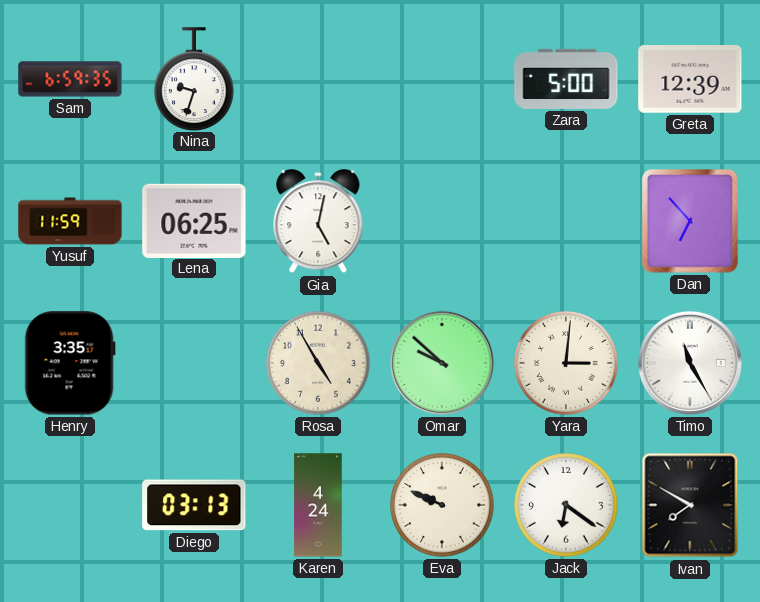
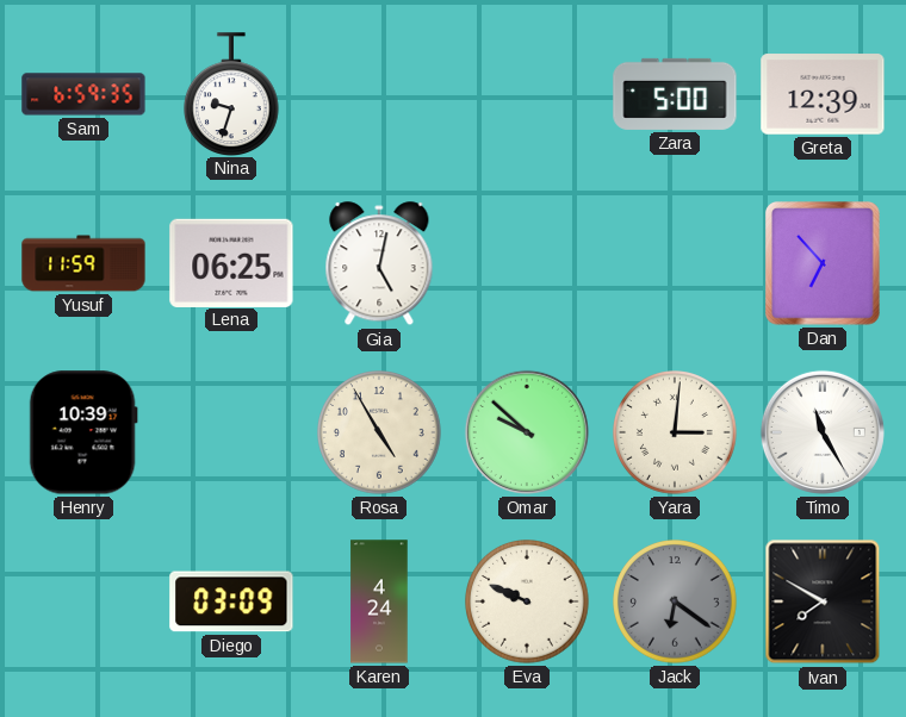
Henry: 3:35 -> 10:39
Diego: 03:13 -> 03:09
Jack dial: white -> grey
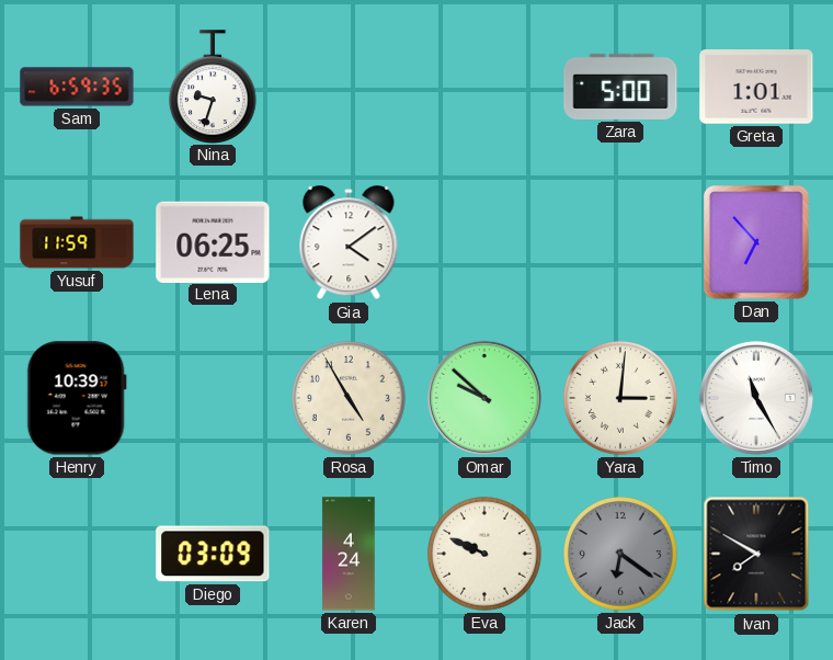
Greta: 12:39 -> 1:01
Gia: 5:02 -> 4:09
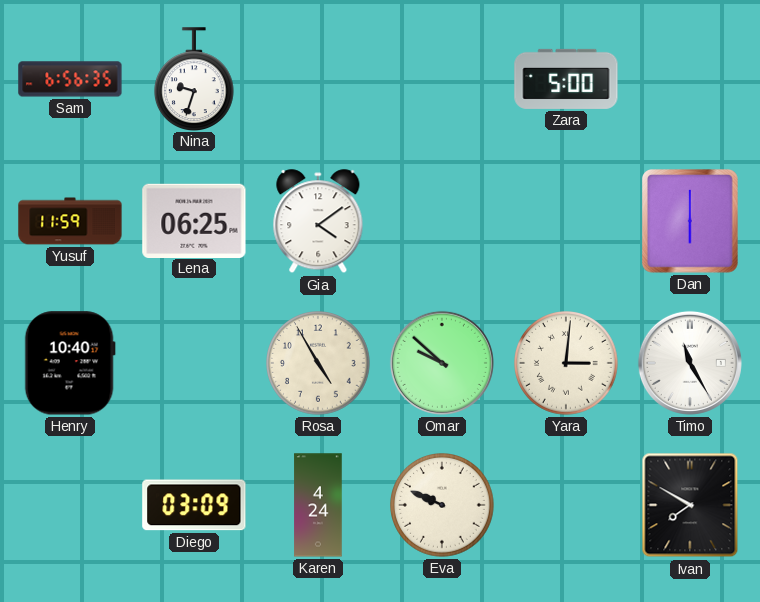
Sam: 6:59 -> 6:56
Greta: 1:01 -> none
Dan: 6:53 -> 6:00
Henry: 10:39 -> 10:40
Jack: 6:21 -> none
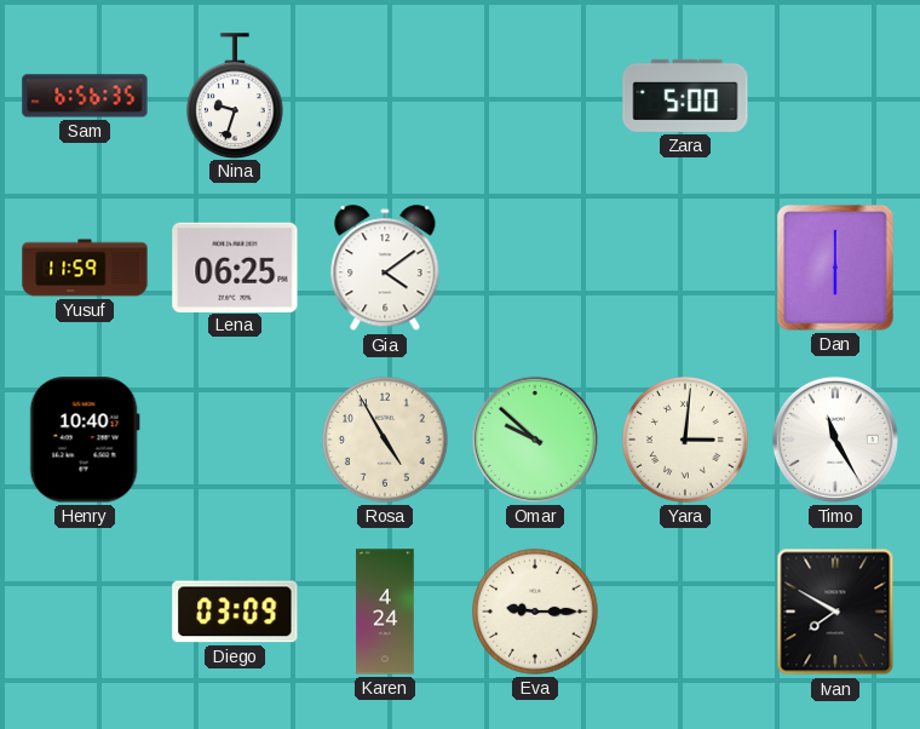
Eva: 9:49 -> 9:15
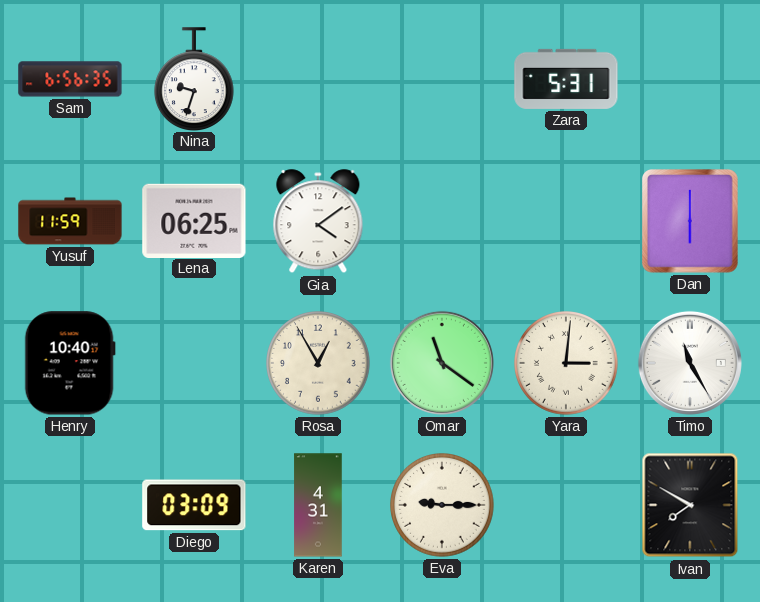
Zara: 5:00 -> 5:31
Rosa: 4:55 -> 12:55
Omar: 9:52 -> 11:21
Karen: 4:24 -> 4:31
